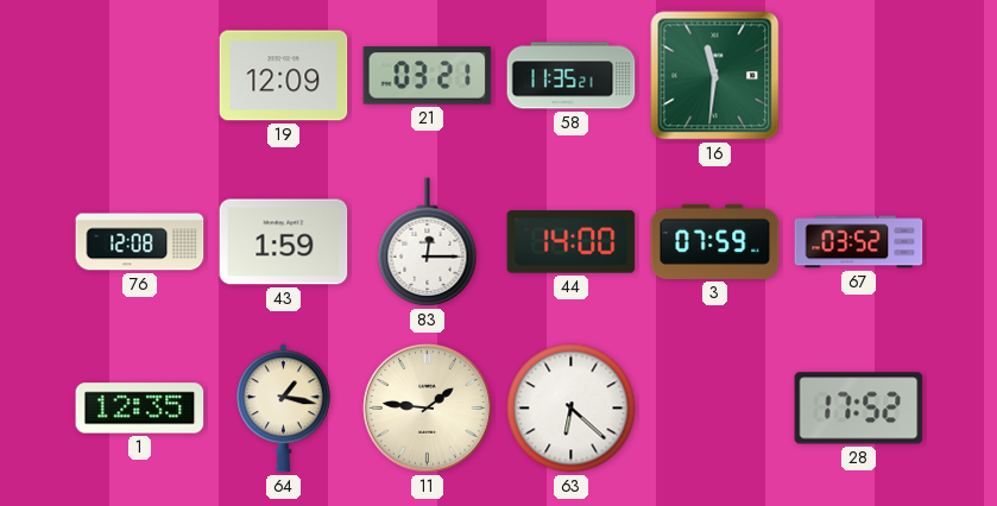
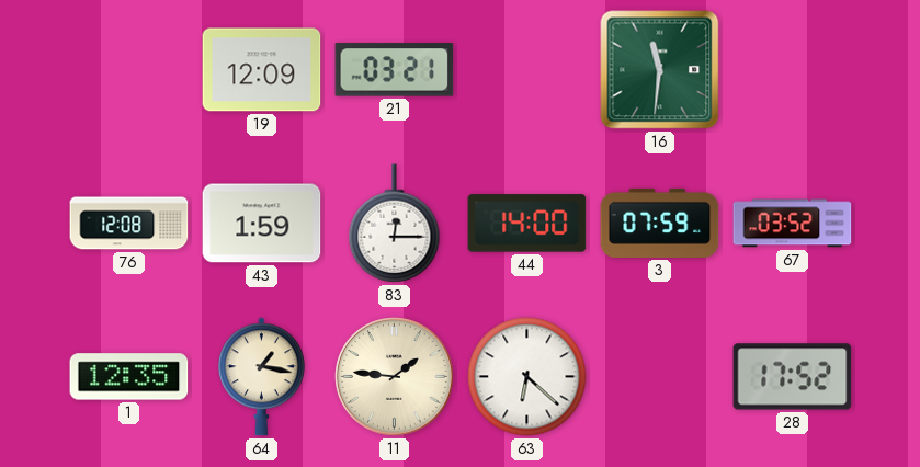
58: 11:35 -> none
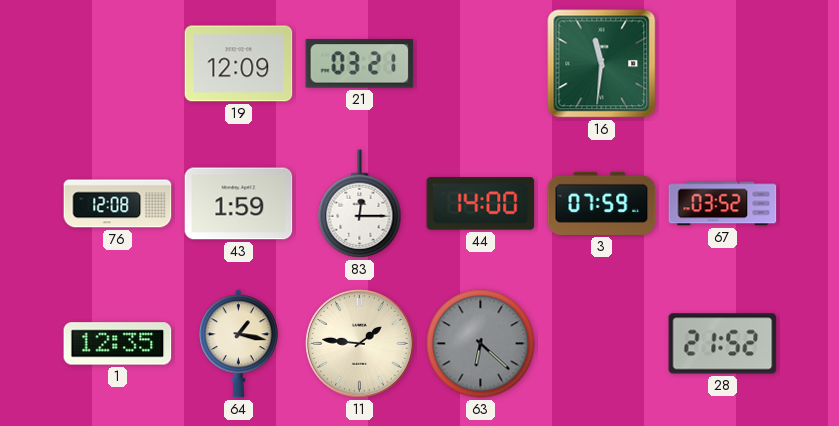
63 dial: white -> grey
28: 17:52 -> 21:52
